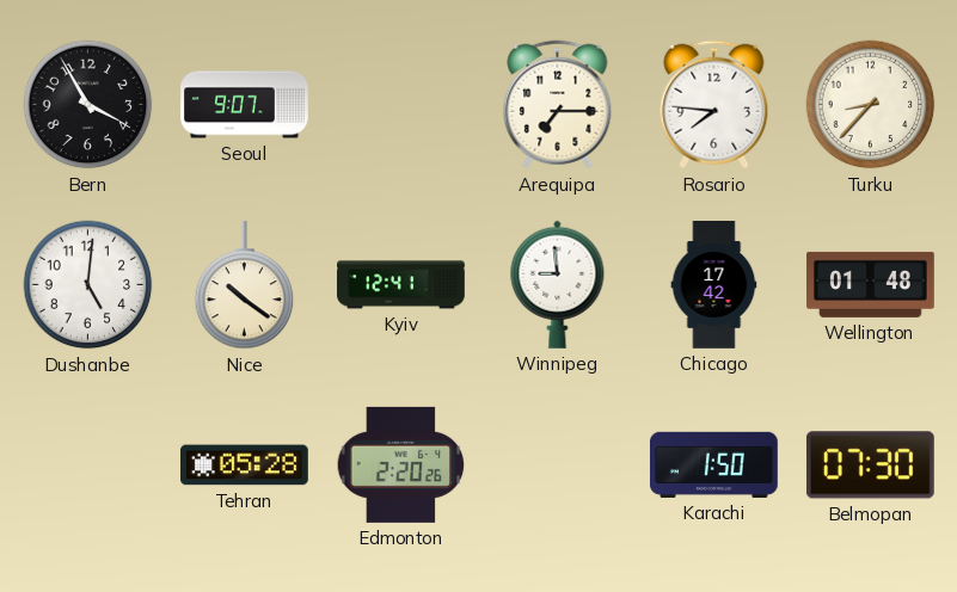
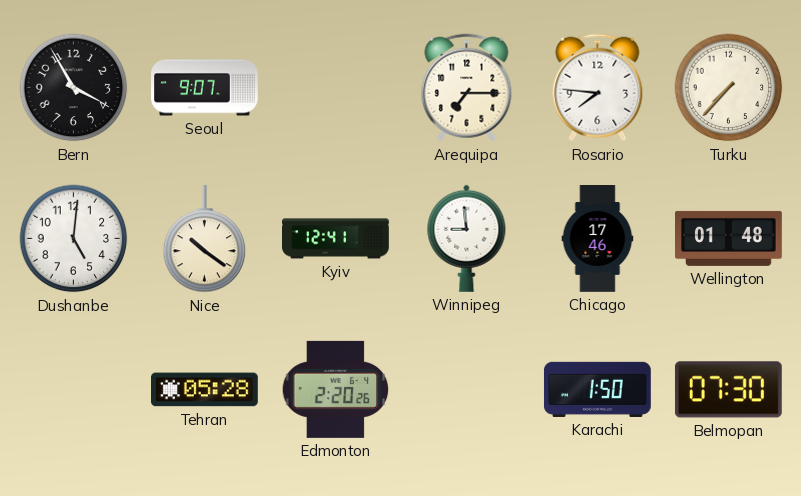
Turku: 8:37 -> 7:37
Chicago: 17:42 -> 17:46
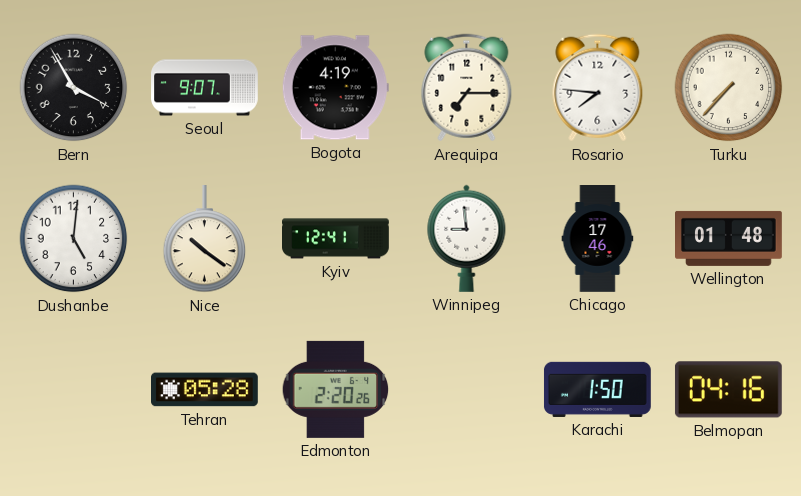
Bogota: none -> 4:19
Belmopan: 07:30 -> 04:16
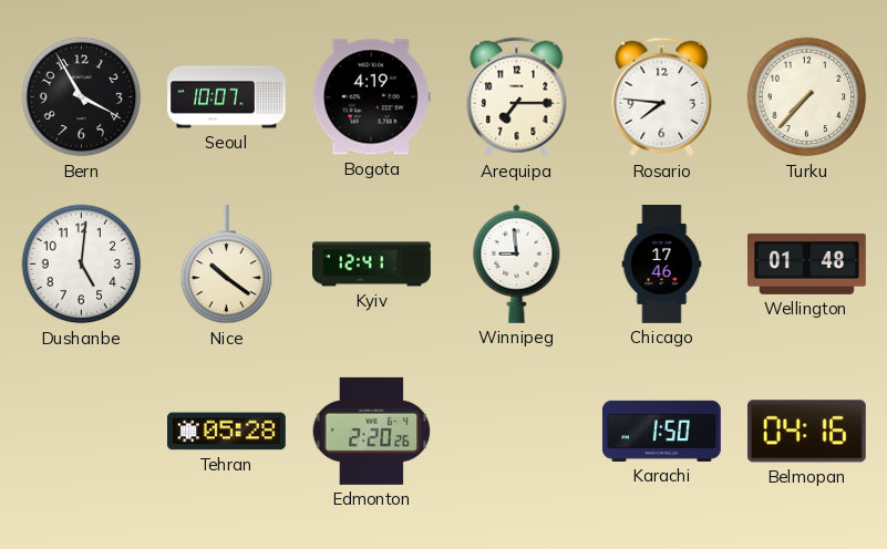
Seoul: 9:07 -> 10:07
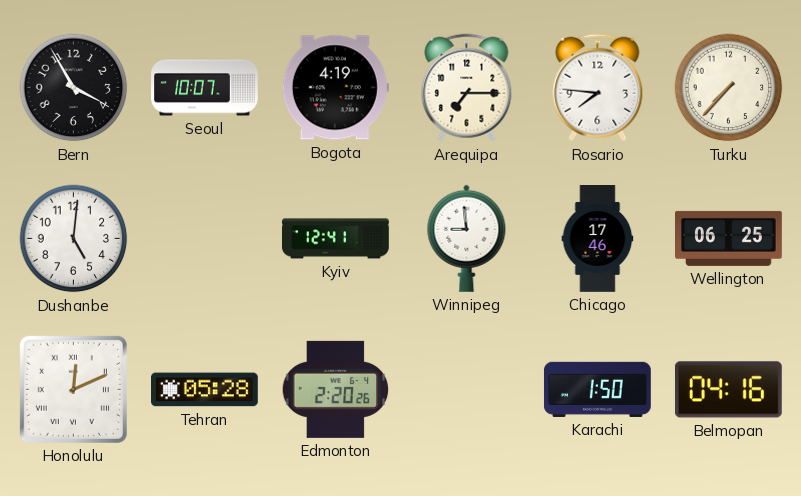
Nice: 10:21 -> none
Wellington: 01:48 -> 06:25
Honolulu: none -> 12:11
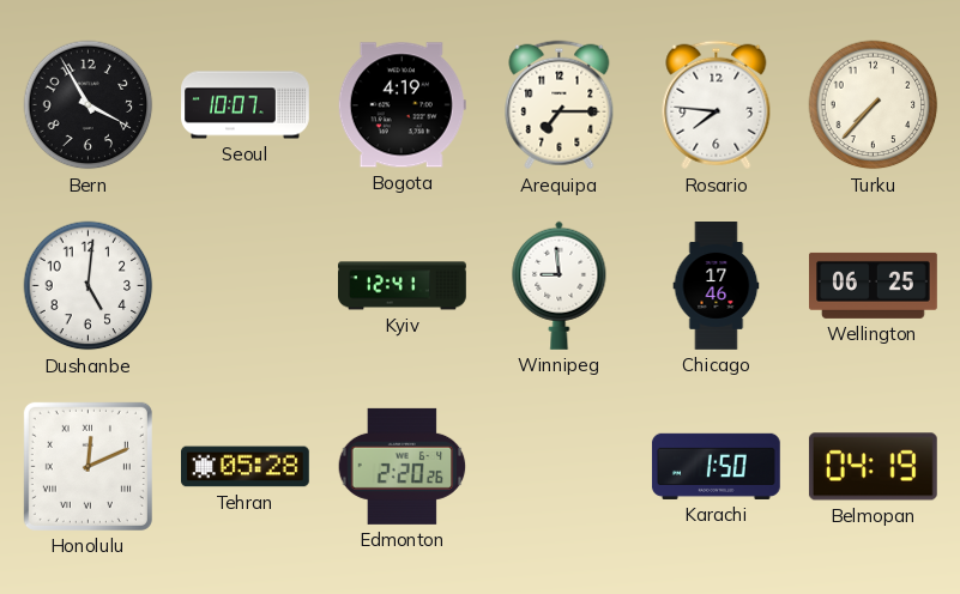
Belmopan: 04:16 -> 04:19
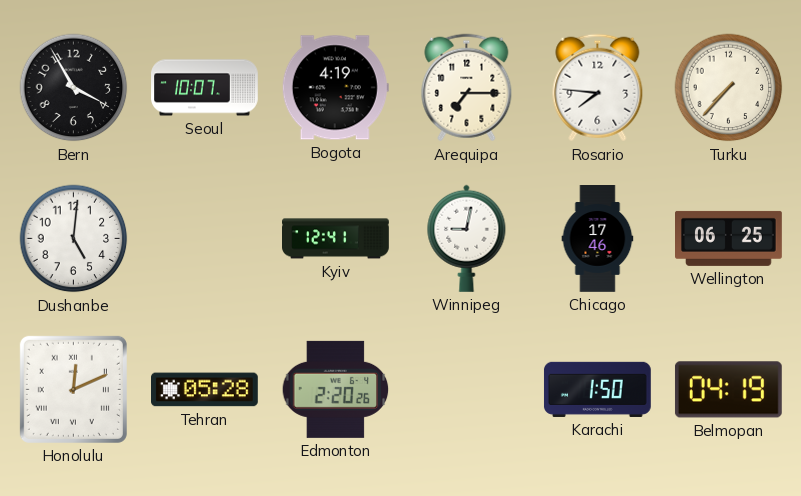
Winnipeg: 8:59 -> 9:02
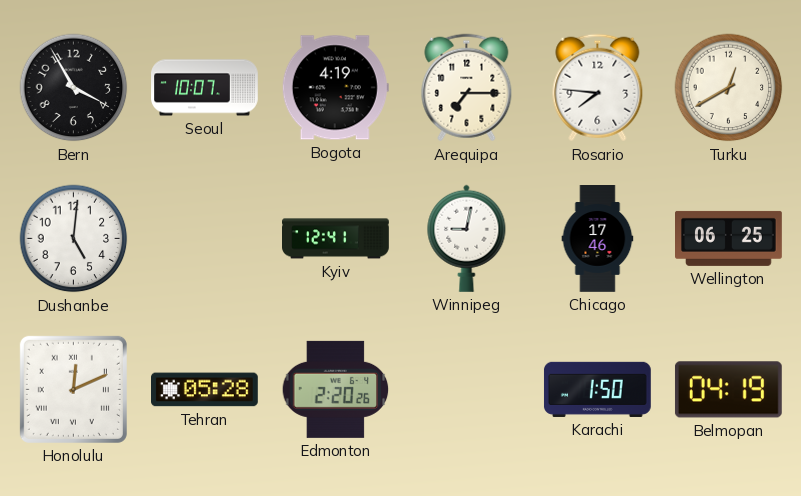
Turku: 7:37 -> 12:40
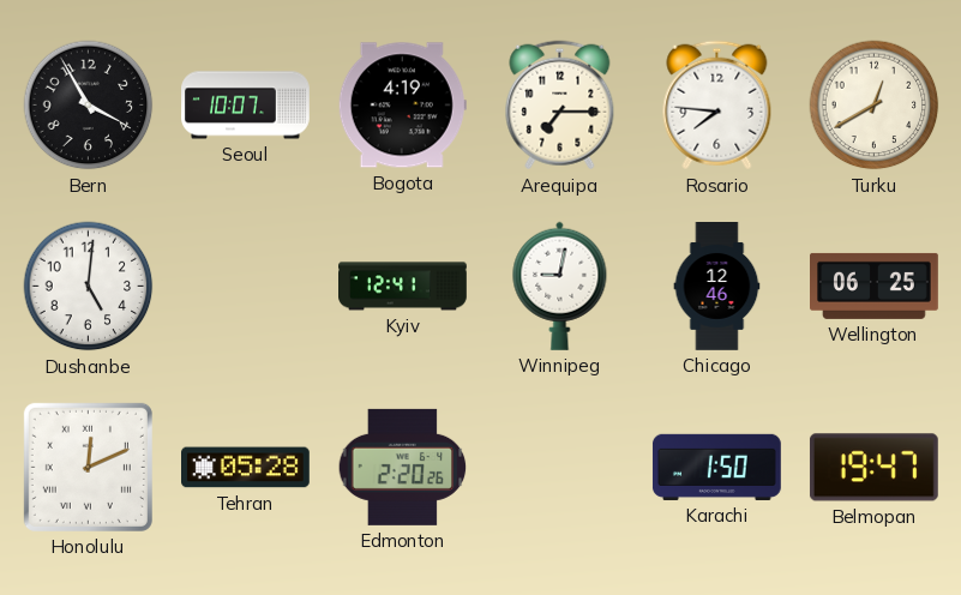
Chicago: 17:46 -> 12:46
Belmopan: 04:19 -> 19:47
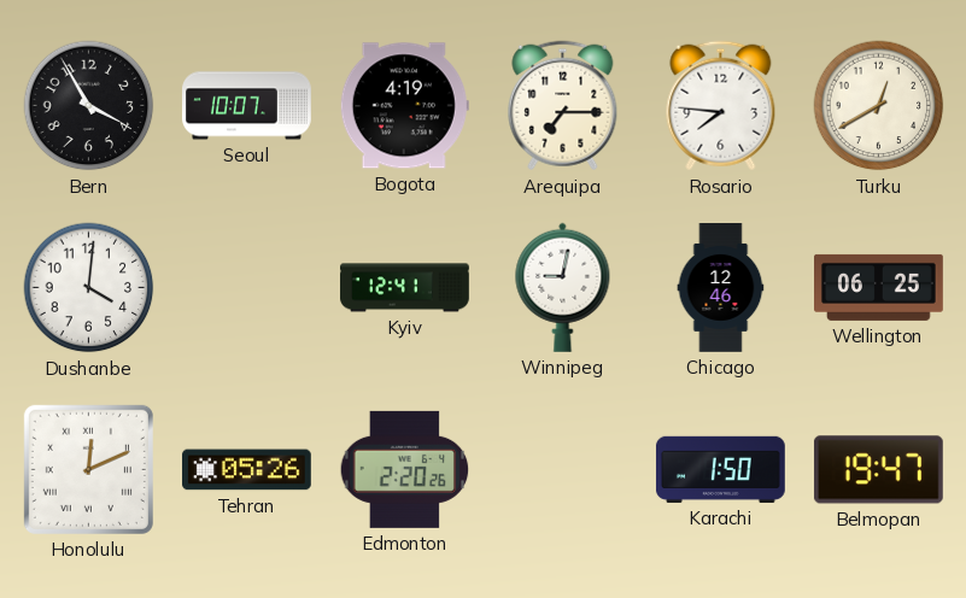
Dushanbe: 5:01 -> 4:01
Tehran: 05:28 -> 05:26
